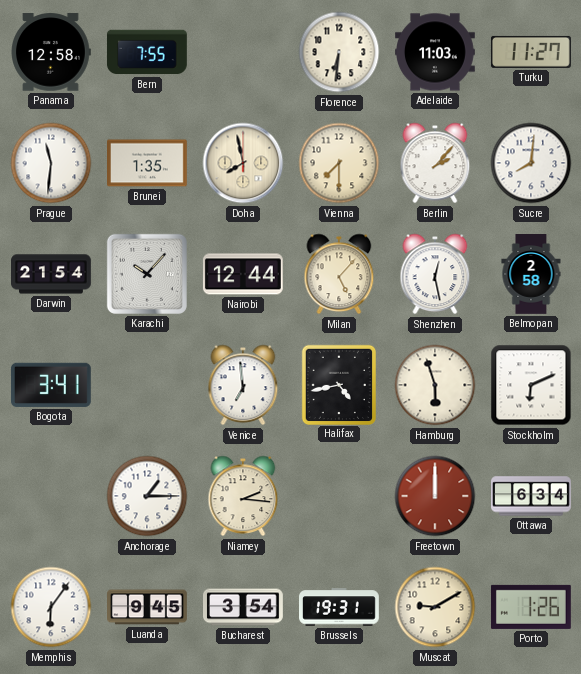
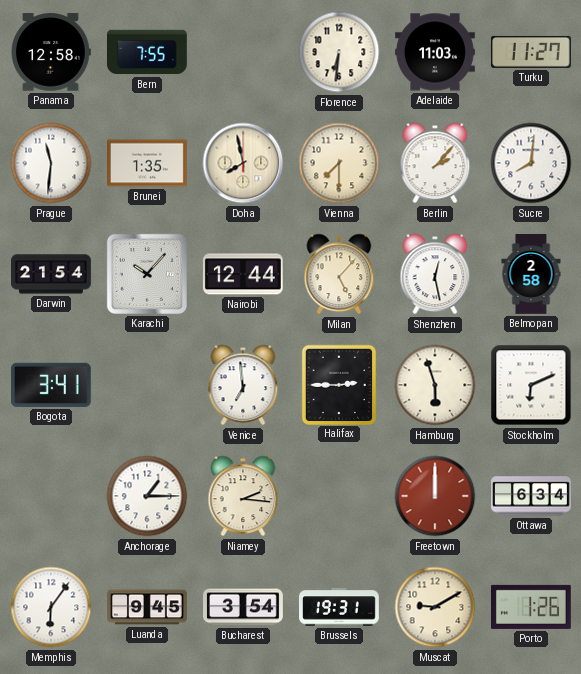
Halifax: 4:43 -> 2:45
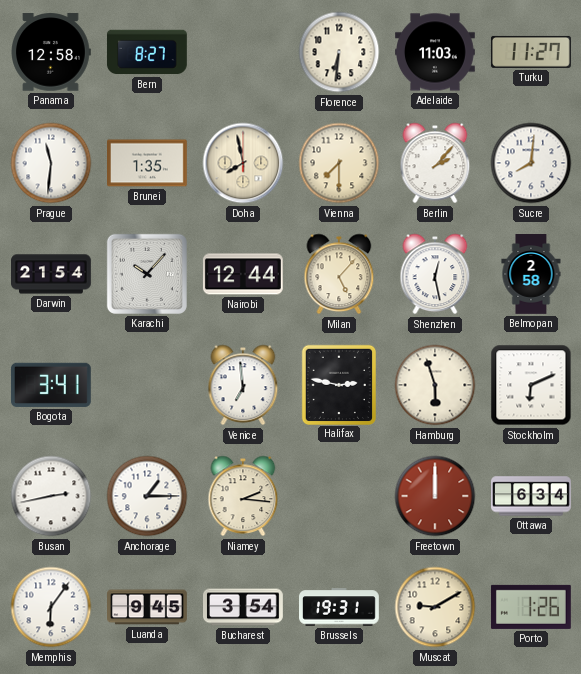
Bern: 7:55 -> 8:27
Halifax: 2:45 -> 2:47
Busan: none -> 2:43
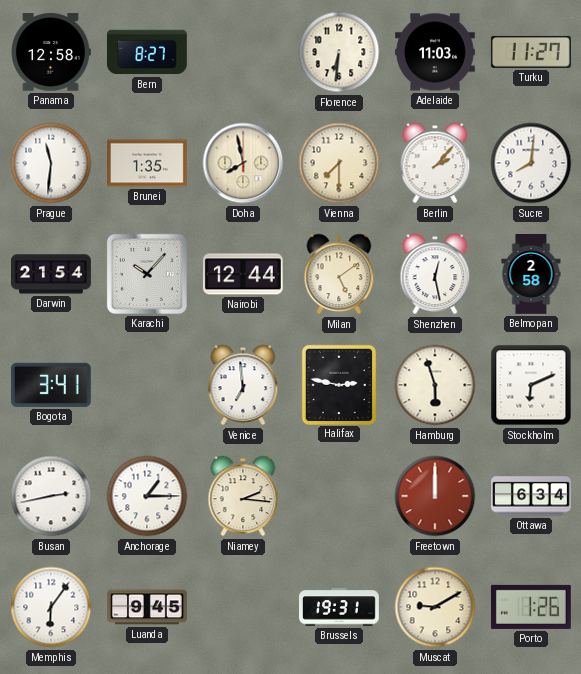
Milan: 5:07 -> 5:09
Bucharest: 3:54 -> none
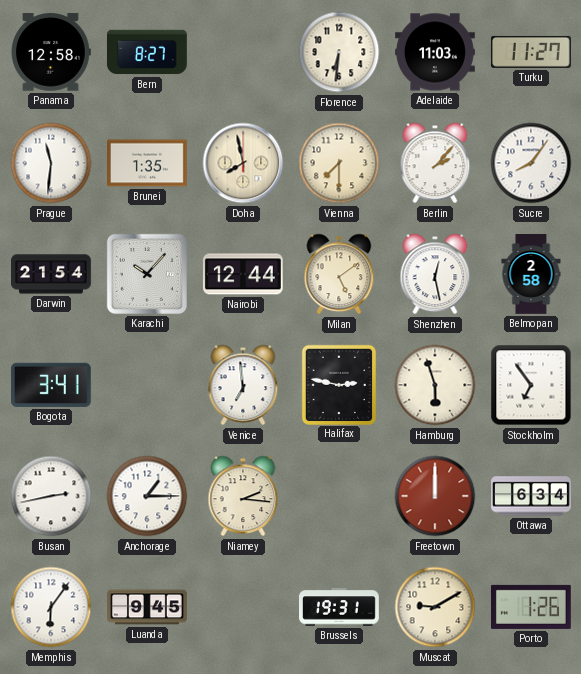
Sucre: 8:01 -> 8:06
Stockholm: 6:11 -> 6:54
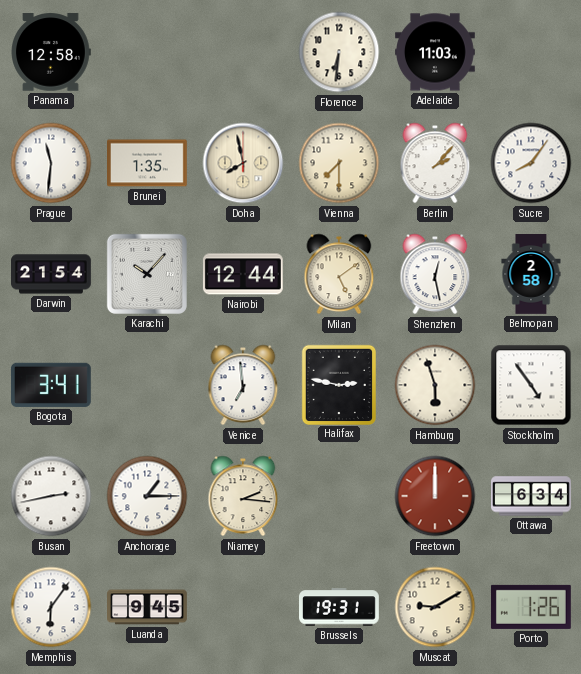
Bern: 8:27 -> none
Turku: 11:27 -> none
Stockholm: 6:54 -> 4:54
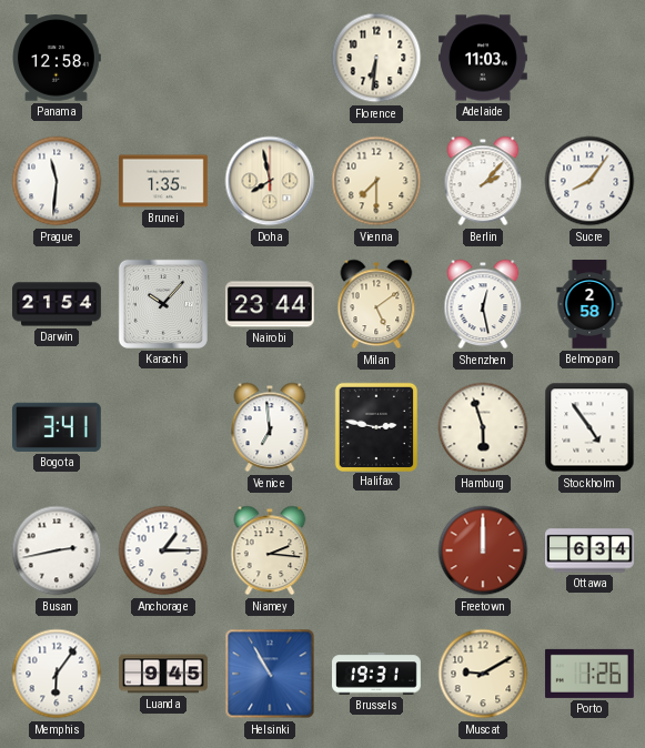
Nairobi: 12:44 -> 23:44
Helsinki: none -> 10:55
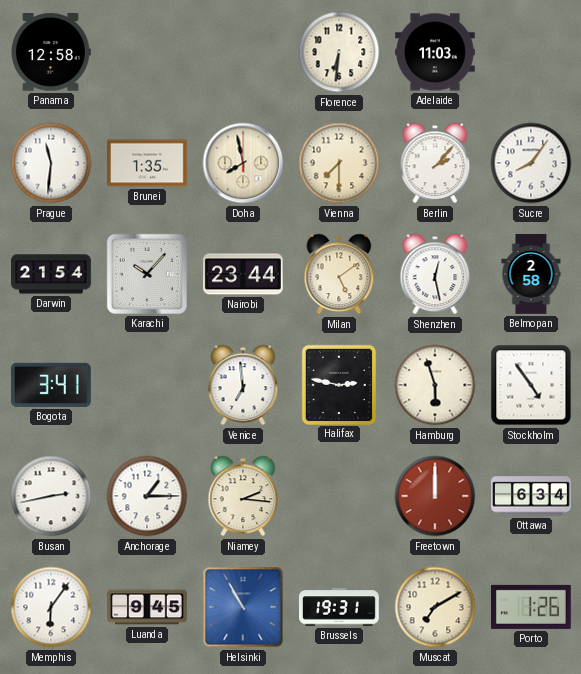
Muscat: 9:10 -> 7:10
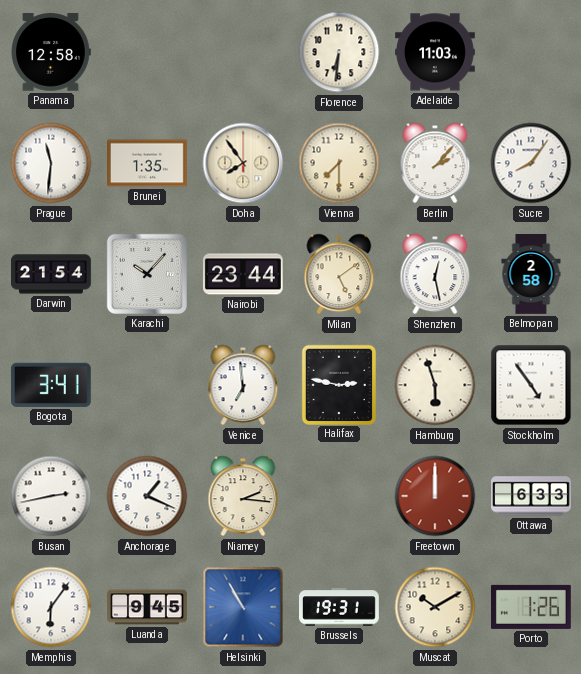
Doha: 7:58 -> 7:54
Anchorage: 1:15 -> 1:19
Ottawa: 6:34 -> 6:33
Muscat: 7:10 -> 10:10
